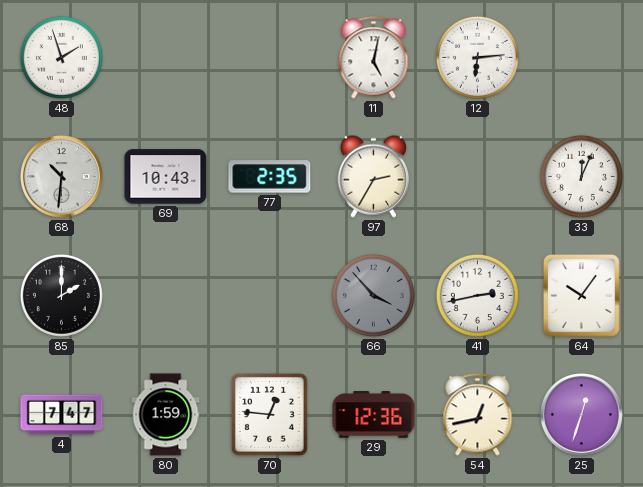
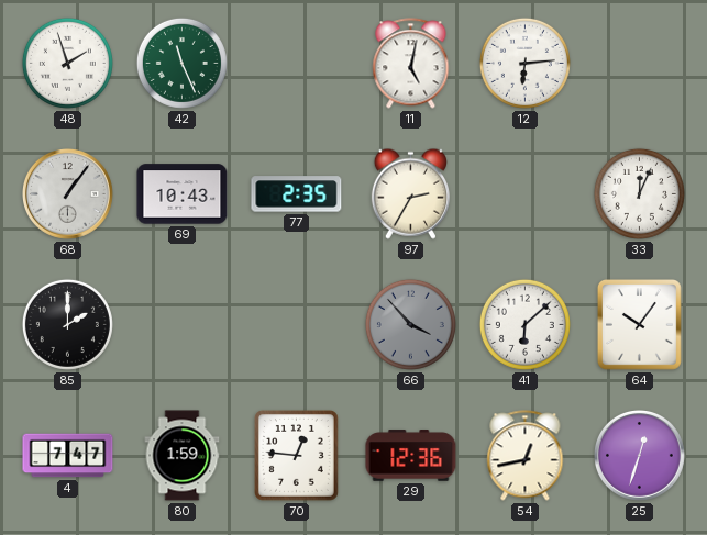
42: none -> 11:26
68: 10:31 -> 1:06
41: 2:43 -> 6:08
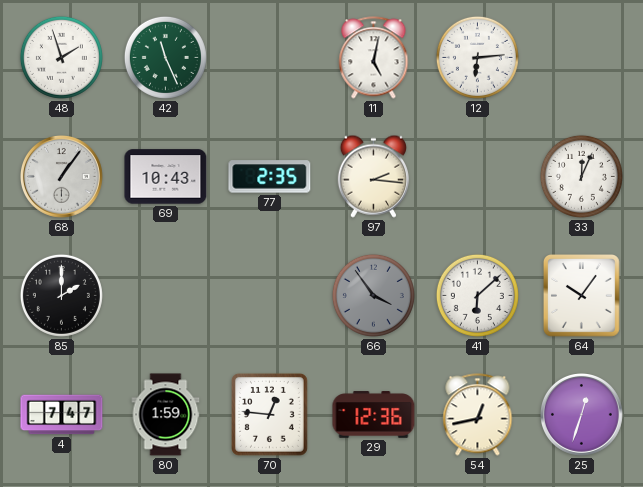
97: 2:35 -> 2:16
66: 3:53 -> 3:54
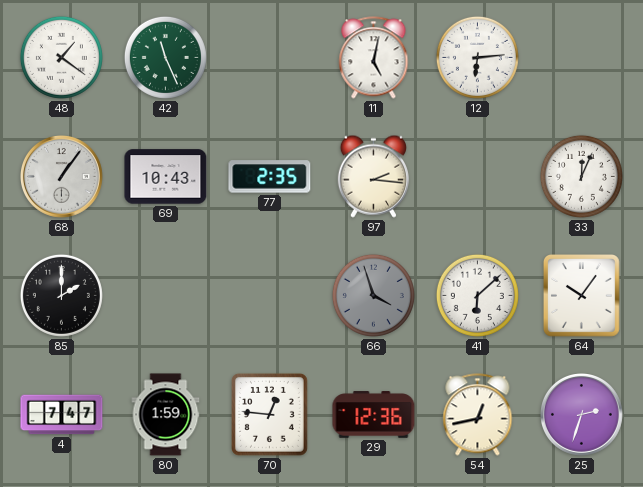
48: 1:57 -> 1:21
66: 3:54 -> 3:57
25: 12:33 -> 2:33
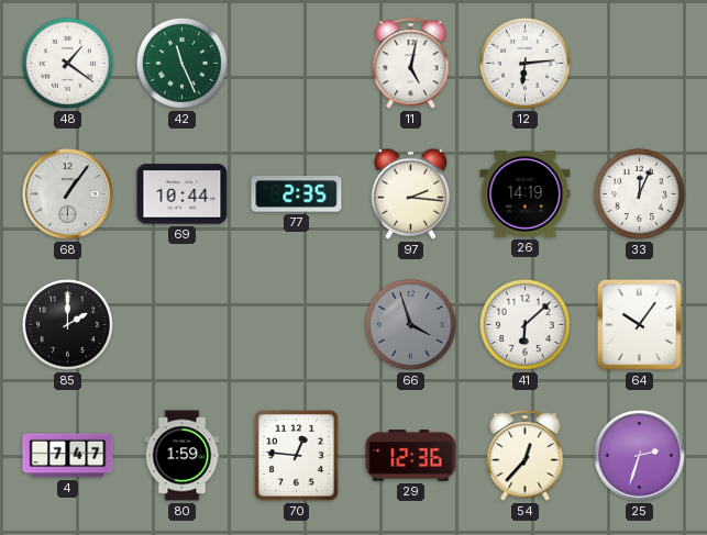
69: 10:43 -> 10:44
26: none -> 14:19
54: 12:43 -> 12:37
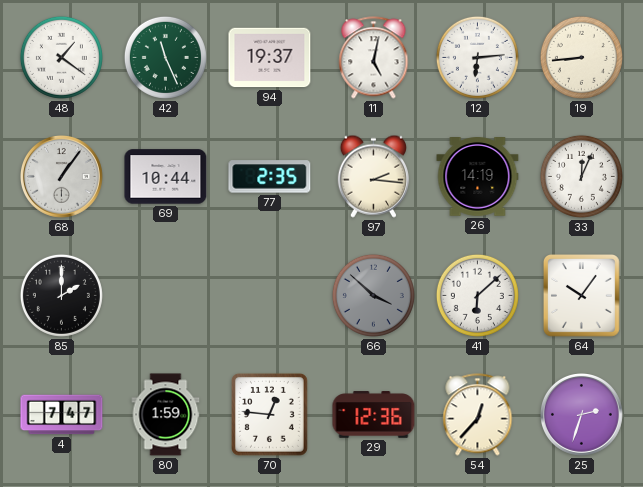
94: none -> 19:37
19: none -> 8:44
66: 3:57 -> 3:52
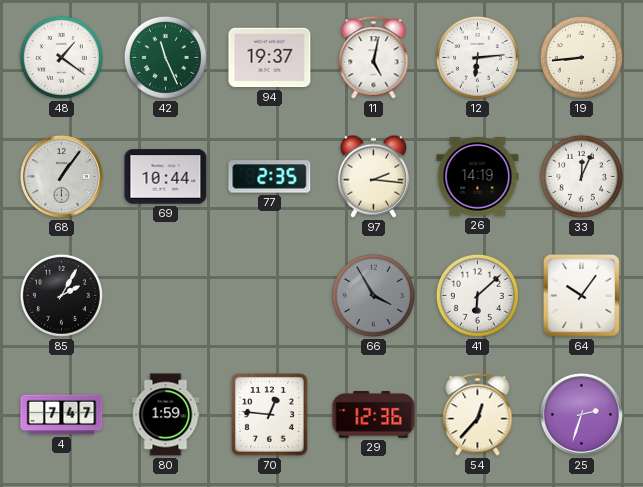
85: 2:00 -> 2:05
66: 3:52 -> 3:55
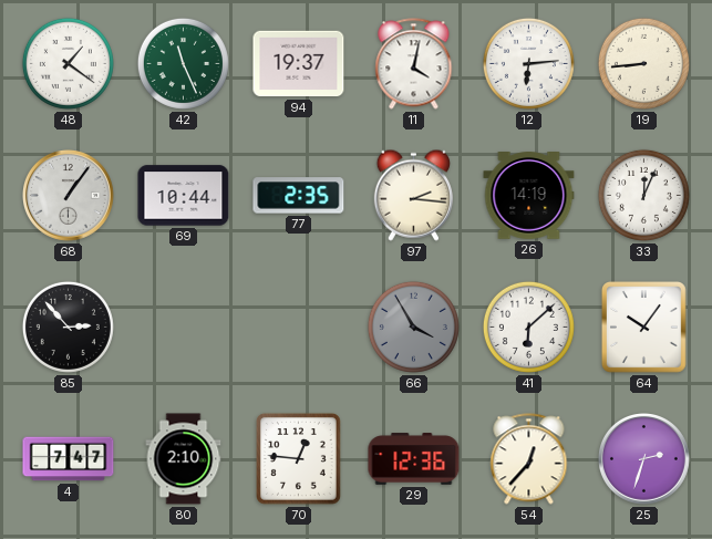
11: 5:02 -> 4:02
85: 2:05 -> 2:53
80: 1:59 -> 2:10
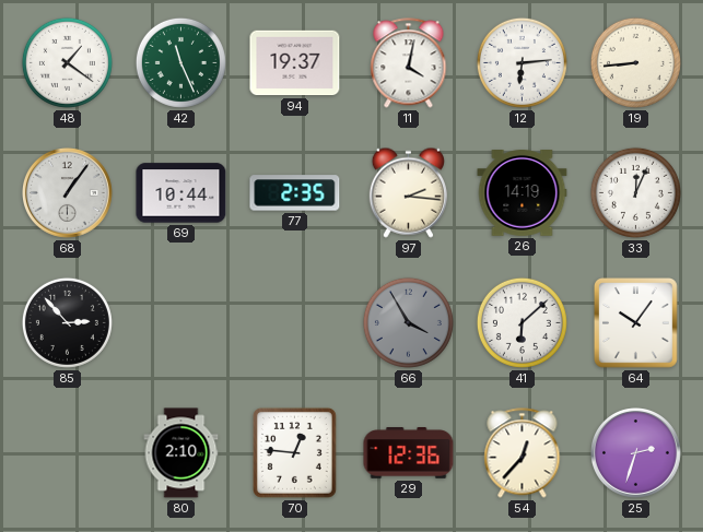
4: 7:47 -> none
